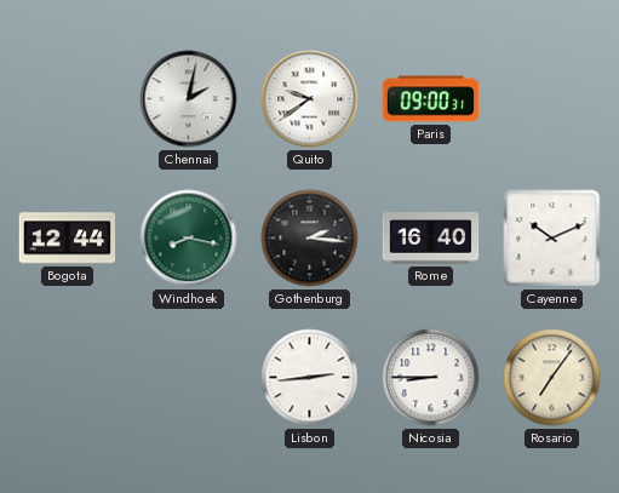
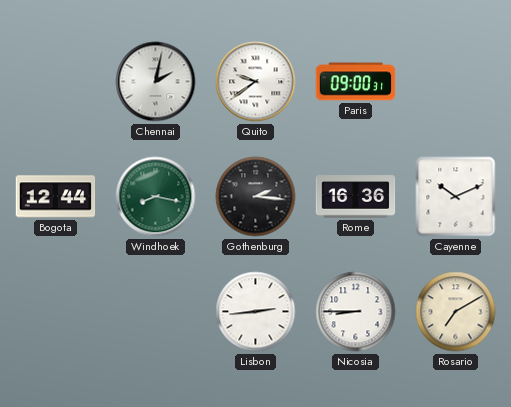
Rome: 16:40 -> 16:36
Rosario: 7:06 -> 7:10
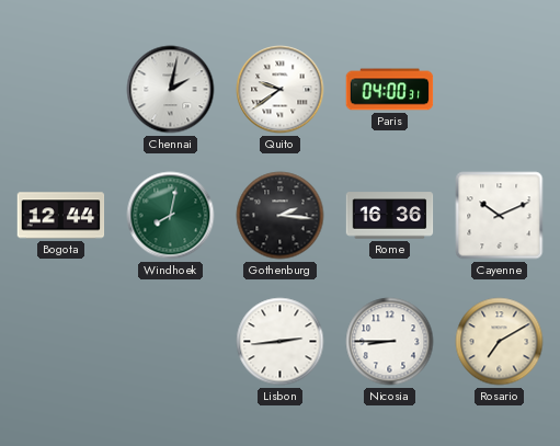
Paris: 09:00 -> 04:00
Windhoek: 8:17 -> 8:02
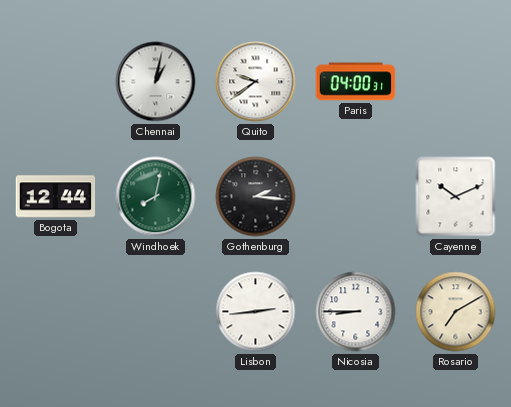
Chennai: 2:02 -> 1:02
Rome: 16:36 -> none
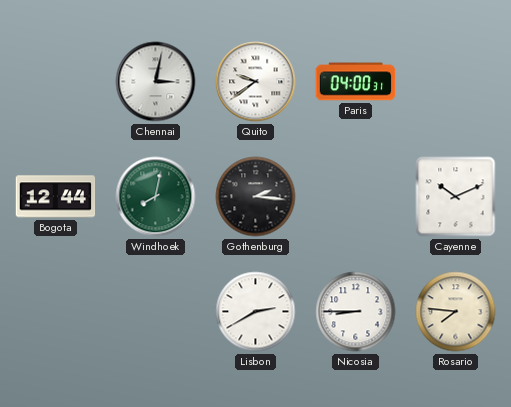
Chennai: 1:02 -> 3:02
Lisbon: 2:44 -> 2:40
Rosario: 7:10 -> 7:46
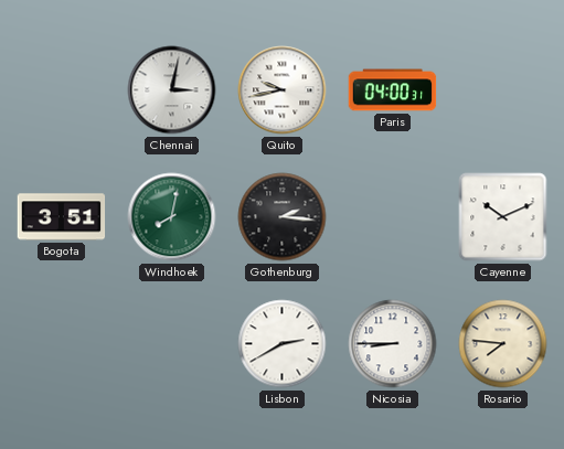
Quito: 9:39 -> 9:43
Bogota: 12:44 -> 3:51
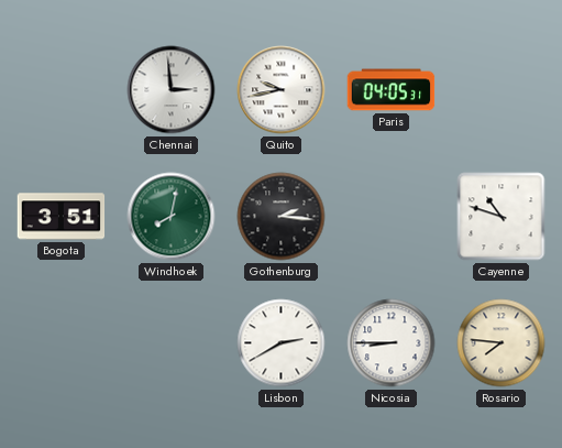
Chennai: 3:02 -> 2:59
Paris: 04:00 -> 04:05
Cayenne: 10:11 -> 10:48
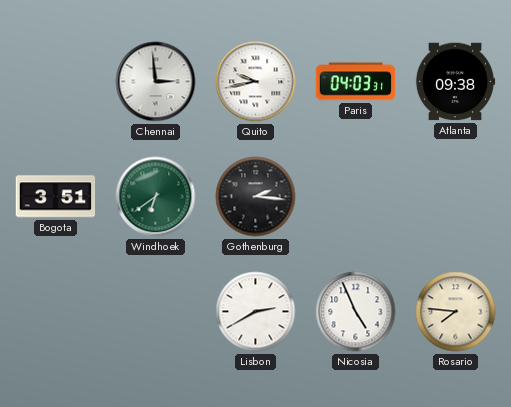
Paris: 04:05 -> 04:03
Atlanta: none -> 09:38
Windhoek: 8:02 -> 6:39
Cayenne: 10:48 -> none
Nicosia: 8:45 -> 4:56
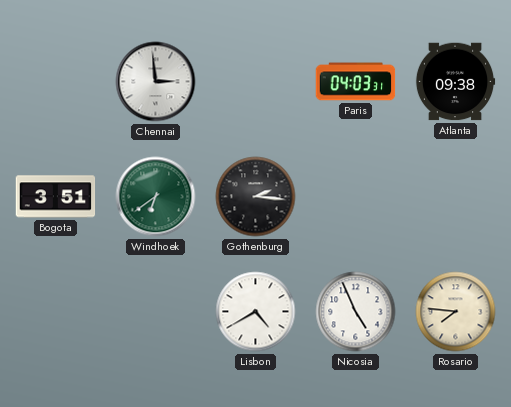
Quito: 9:43 -> none
Lisbon: 2:40 -> 4:40
